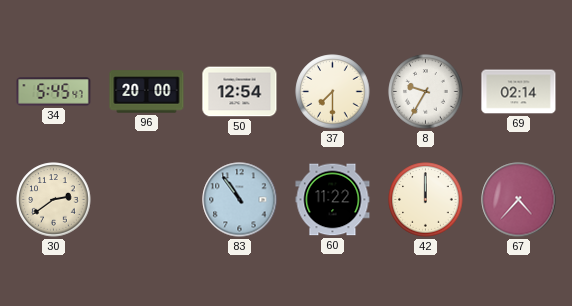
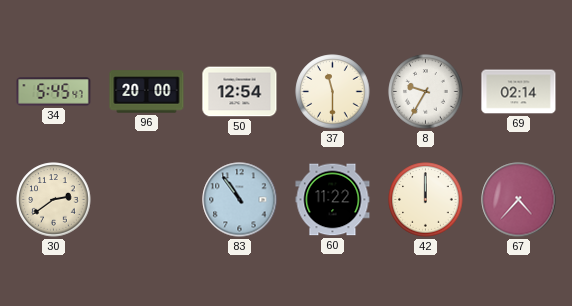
37: 7:30 -> 11:30
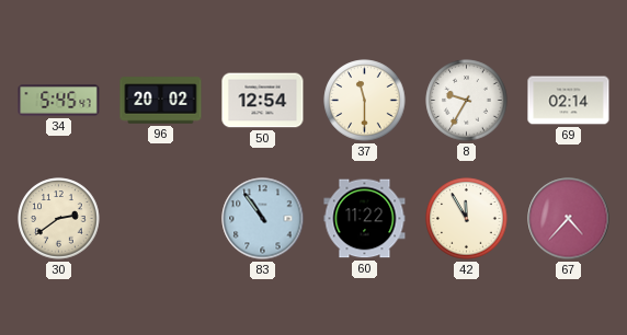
96: 20:00 -> 20:02
42: 12:00 -> 11:55
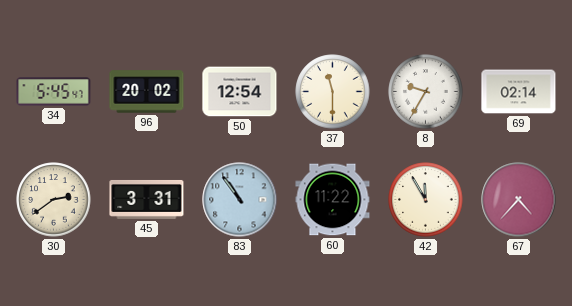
45: none -> 3:31
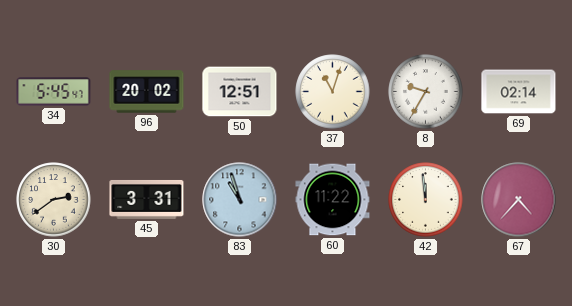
50: 12:54 -> 12:51
37: 11:30 -> 11:03
83: 10:54 -> 10:57
42: 11:55 -> 11:59
